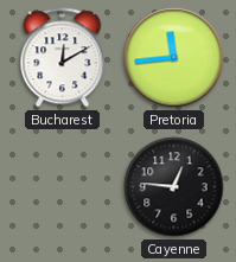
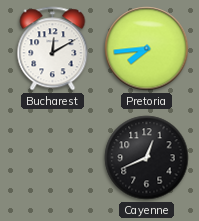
Pretoria: 11:44 -> 7:44
Cayenne: 12:46 -> 12:41
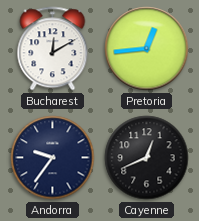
Pretoria: 7:44 -> 12:44
Andorra: none -> 9:36
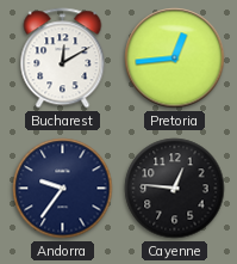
Cayenne: 12:41 -> 12:46
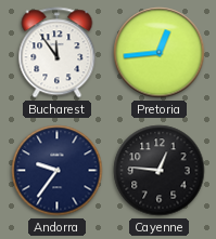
Bucharest: 12:10 -> 11:54
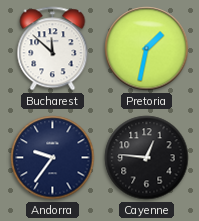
Bucharest: 11:54 -> 11:52
Pretoria: 12:44 -> 1:32
